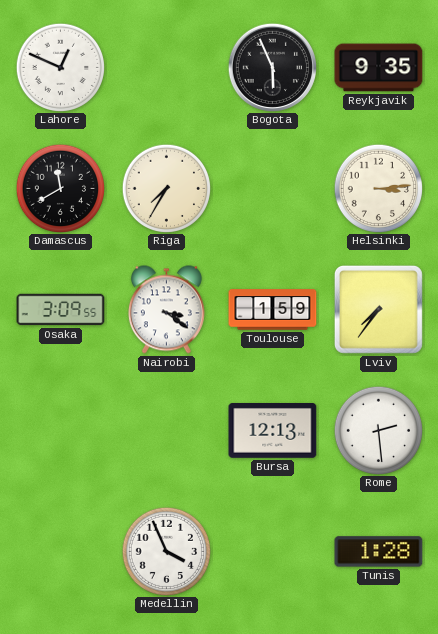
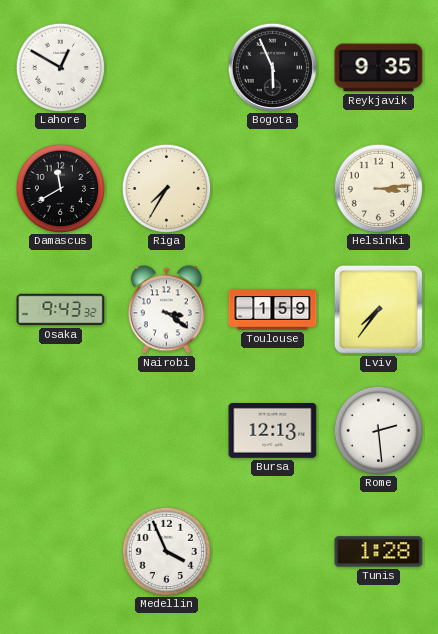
Lahore: 12:49 -> 12:50
Osaka: 3:09 -> 9:43
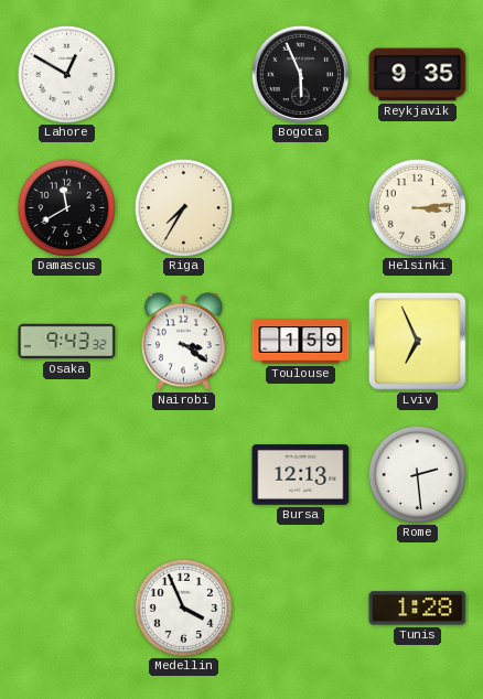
Lviv: 7:36 -> 6:56
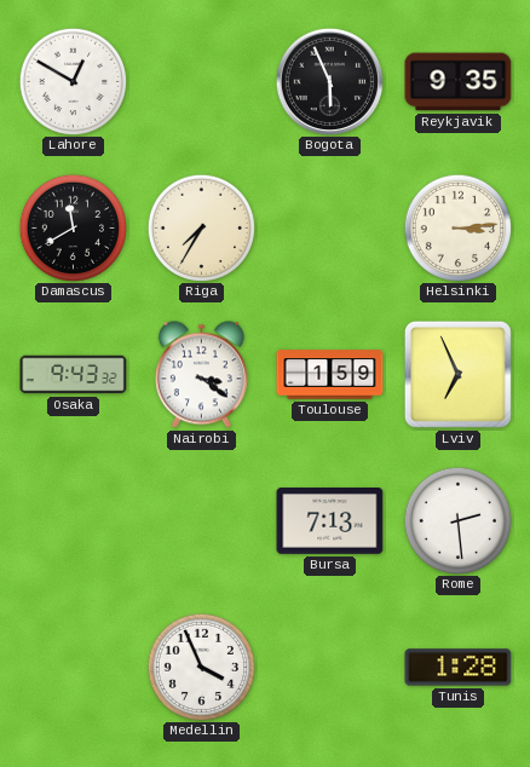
Bursa: 12:13 -> 7:13
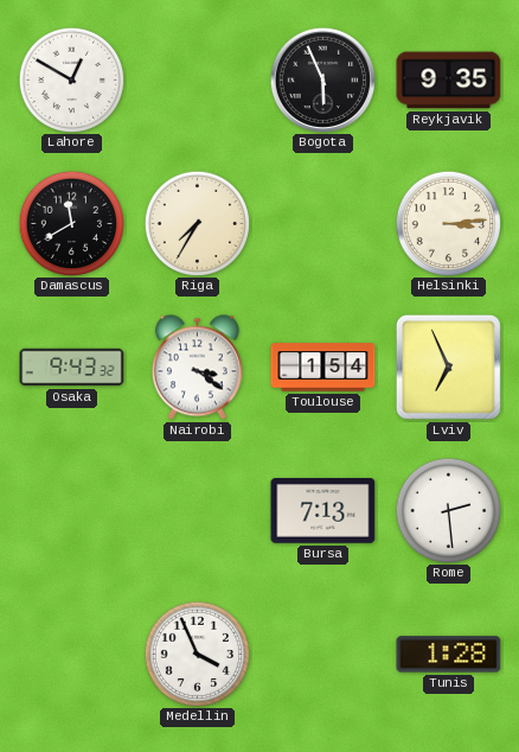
Toulouse: 1:59 -> 1:54
